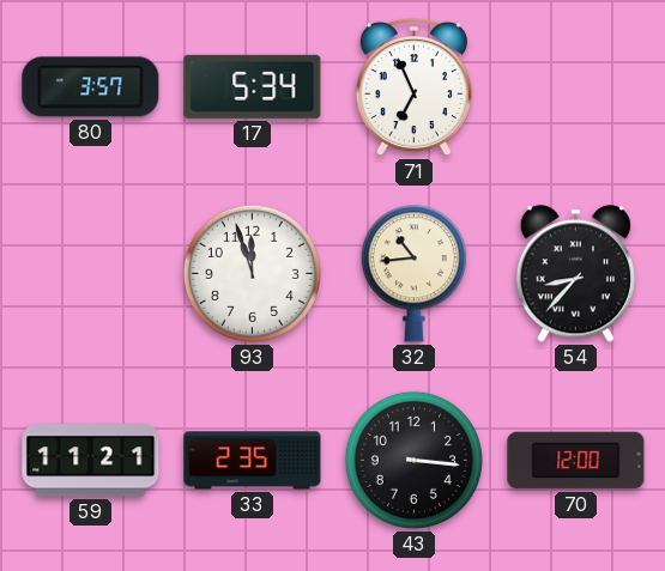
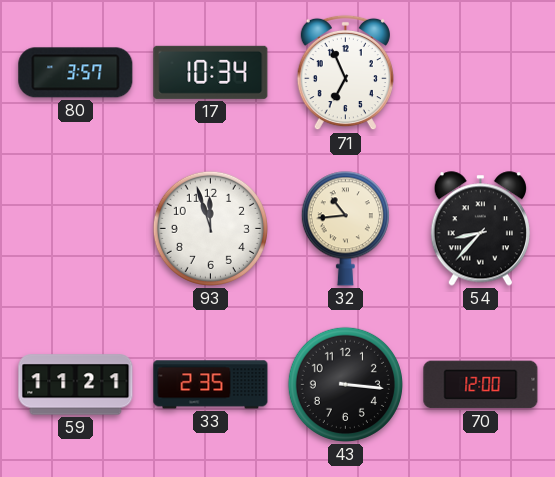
17: 5:34 -> 10:34
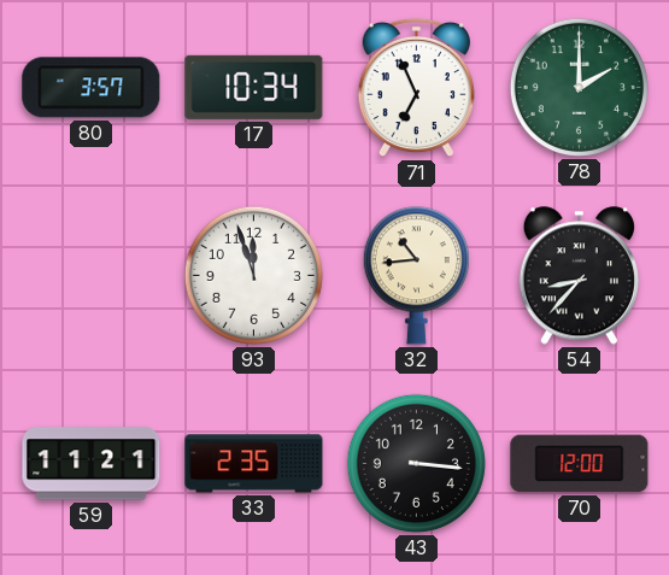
78: none -> 2:00
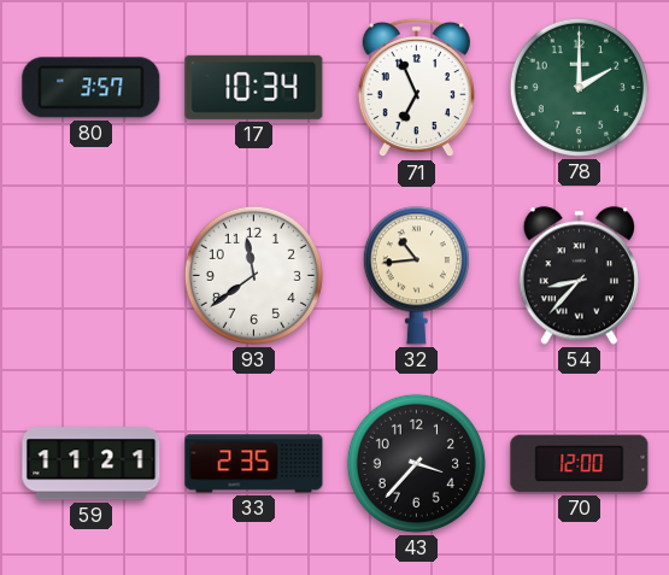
93: 11:57 -> 11:39
43: 3:16 -> 3:37
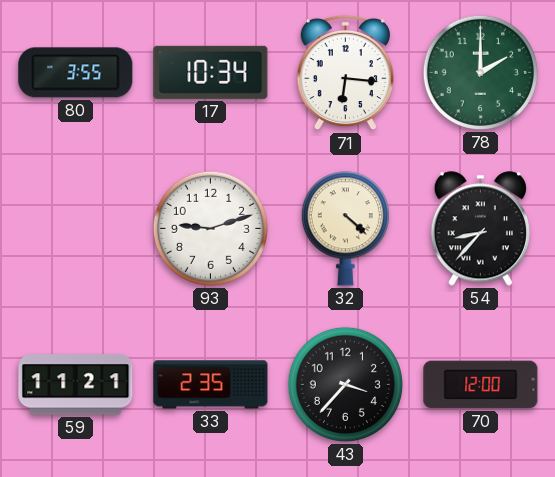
80: 3:57 -> 3:55
71: 6:56 -> 6:16
93: 11:39 -> 9:12
32: 10:44 -> 4:22
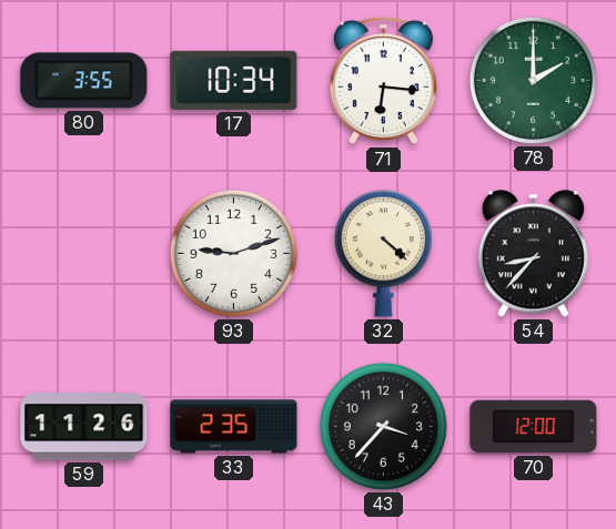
59: 11:21 -> 11:26
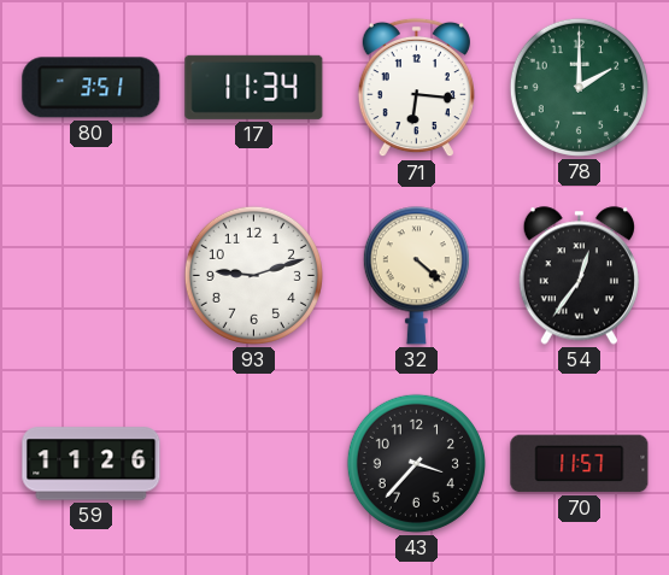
80: 3:55 -> 3:51
17: 10:34 -> 11:34
54: 8:37 -> 12:36
33: 2:35 -> none
70: 12:00 -> 11:57
